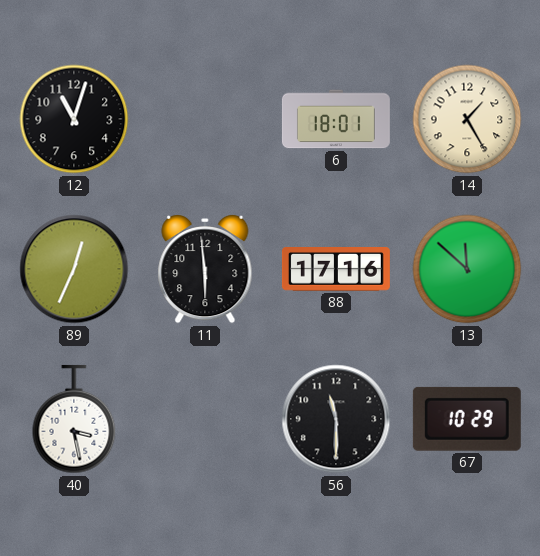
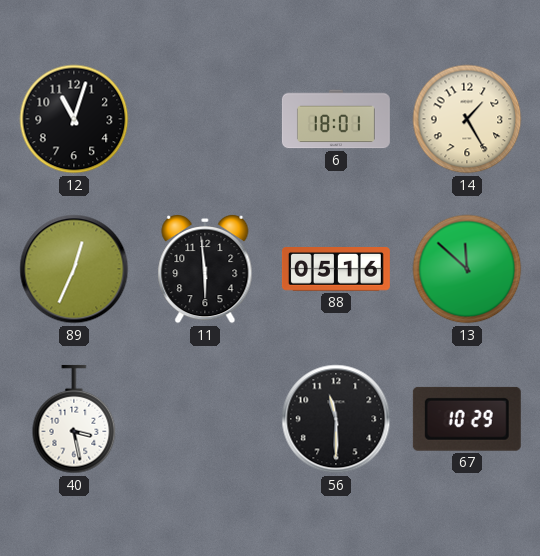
88: 17:16 -> 05:16
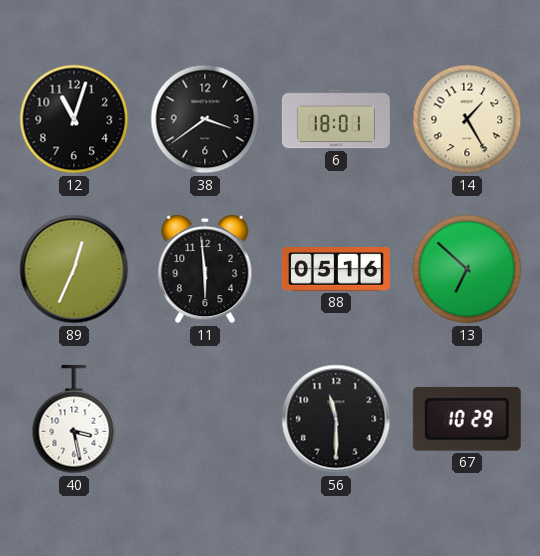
38: none -> 3:39
13: 11:52 -> 6:52
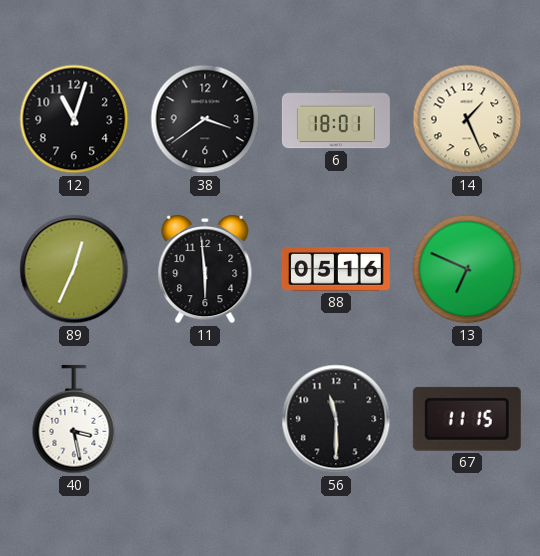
14: 1:25 -> 1:26
13: 6:52 -> 6:49
67: 10:29 -> 11:15
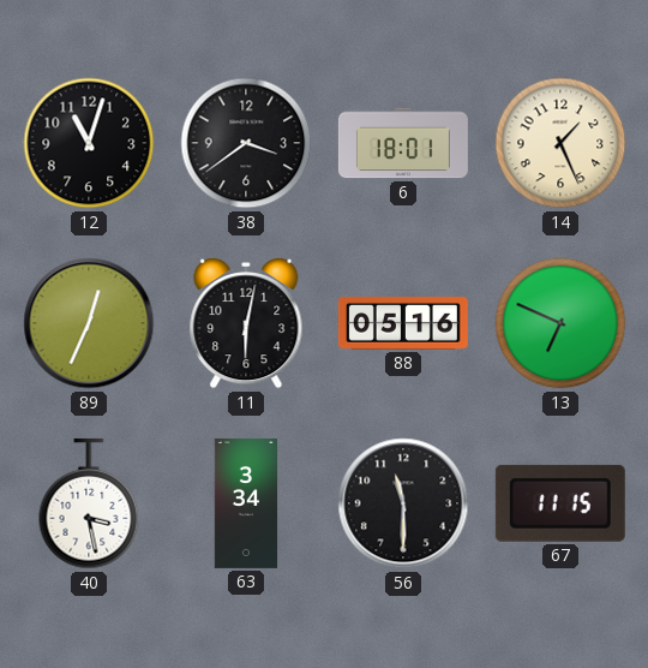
11: 5:59 -> 6:02
63: none -> 3:34
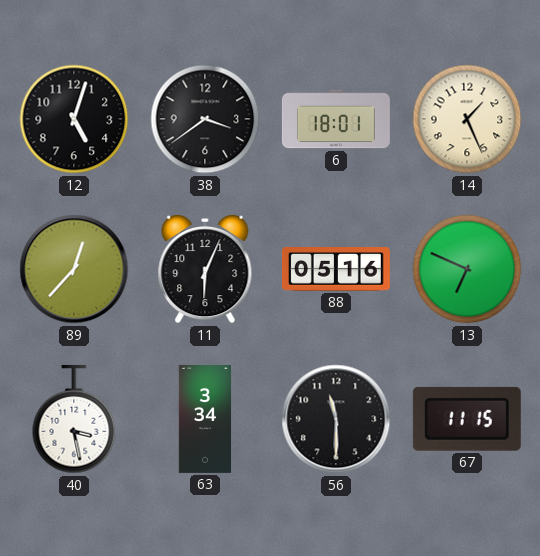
12: 11:03 -> 5:03
89: 12:34 -> 12:37
11: 6:02 -> 6:04
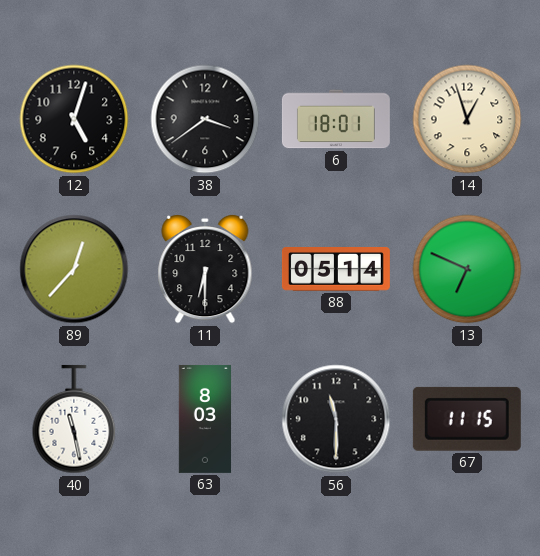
14: 1:26 -> 12:57
11: 6:04 -> 6:30
88: 05:16 -> 05:14
40: 3:28 -> 11:28
63: 3:34 -> 8:03
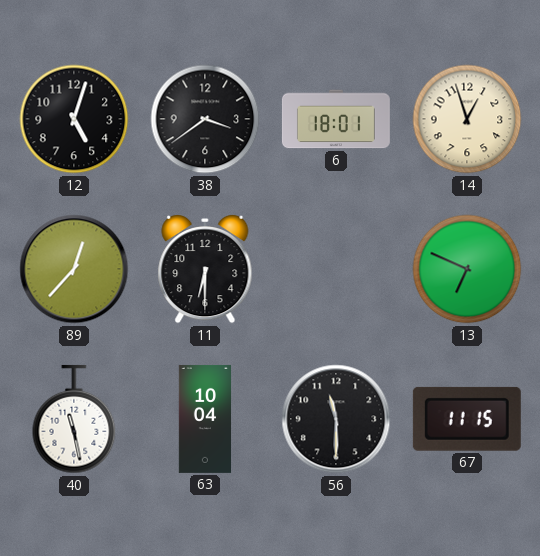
88: 05:14 -> none
63: 8:03 -> 10:04
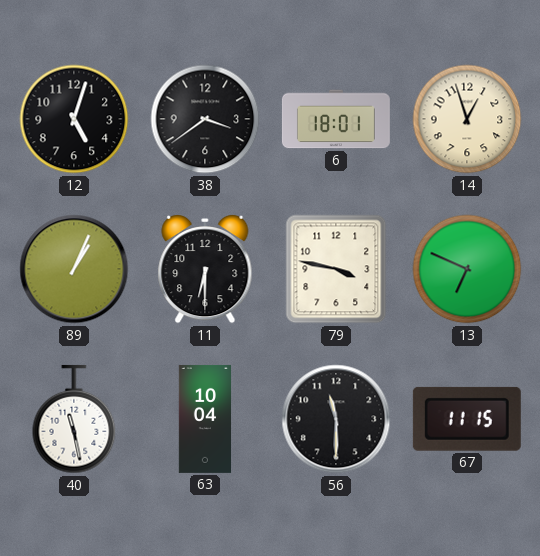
89: 12:37 -> 1:04
79: none -> 3:47
